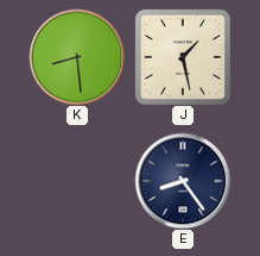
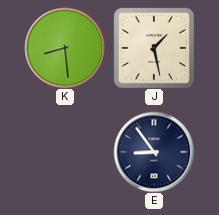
E: 8:24 -> 8:54
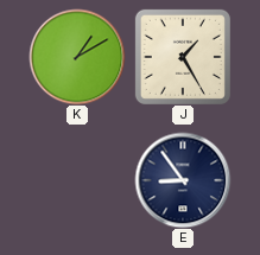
K: 8:29 -> 1:10
J: 1:28 -> 1:25
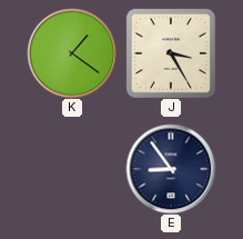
K: 1:10 -> 1:21
J: 1:25 -> 3:25
